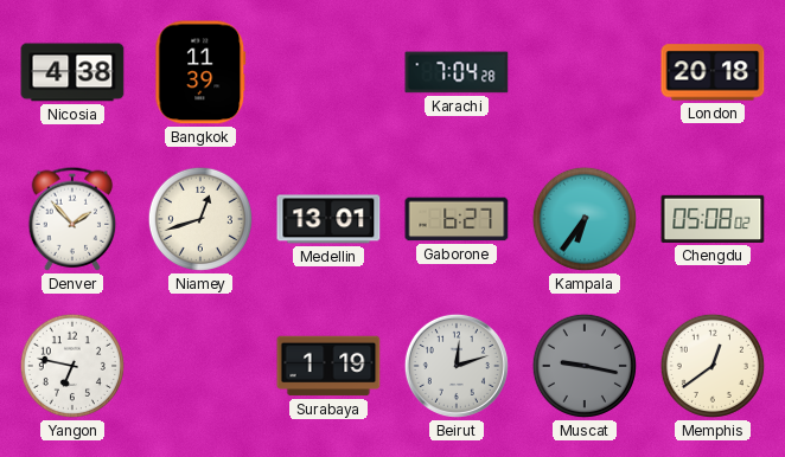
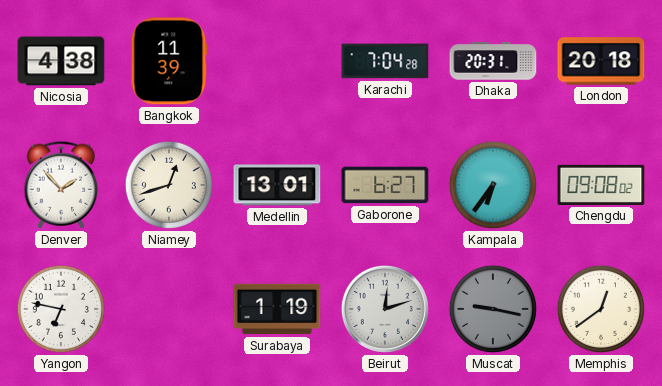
Dhaka: none -> 20:31
Chengdu: 05:08 -> 09:08
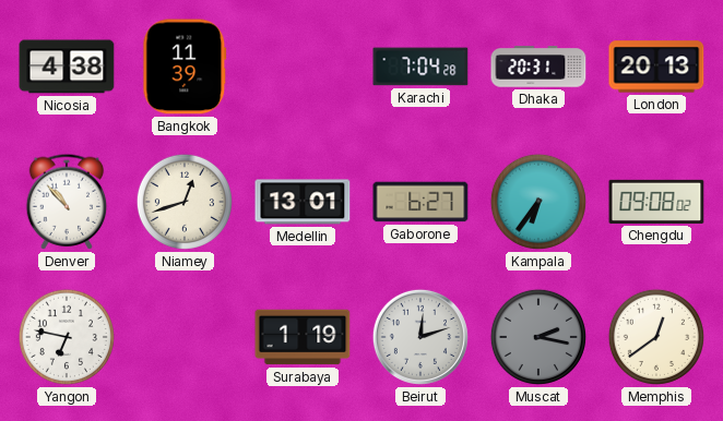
London: 20:18 -> 20:13
Denver: 1:53 -> 10:53
Muscat: 9:17 -> 2:17
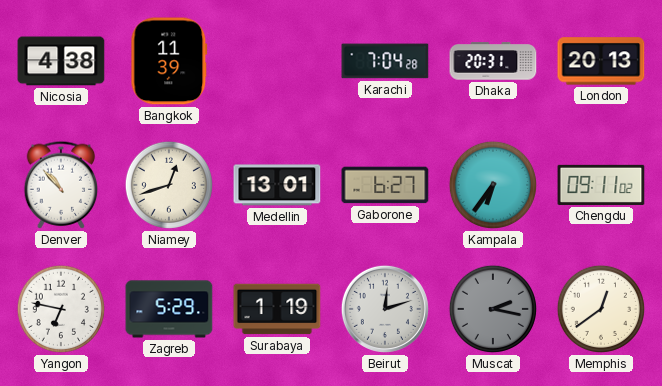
Chengdu: 09:08 -> 09:11
Zagreb: none -> 5:29
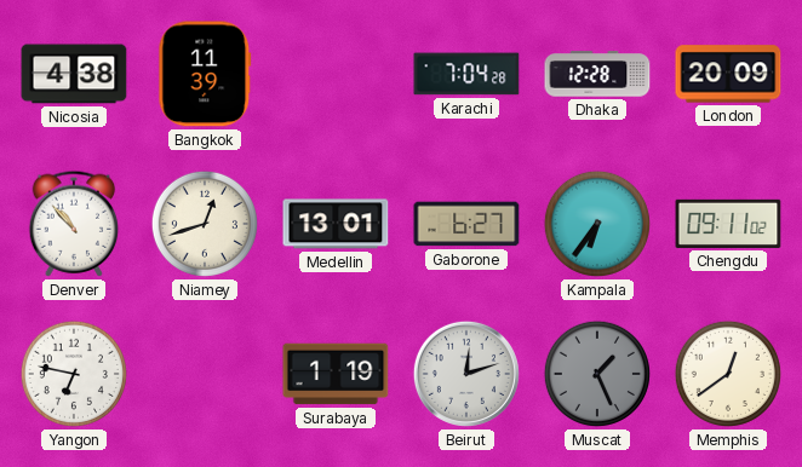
Dhaka: 20:31 -> 12:28
London: 20:13 -> 20:09
Zagreb: 5:29 -> none
Muscat: 2:17 -> 1:26
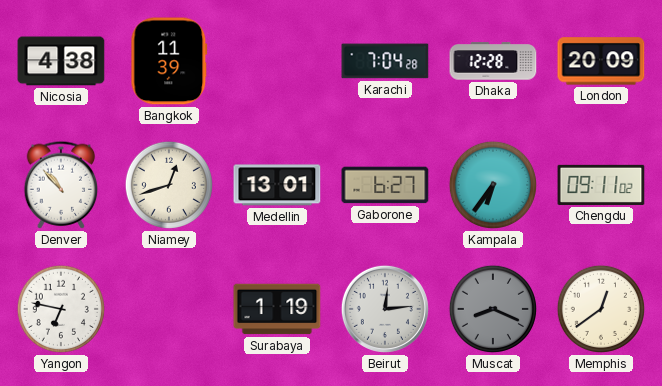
Beirut: 12:12 -> 12:14
Muscat: 1:26 -> 8:19
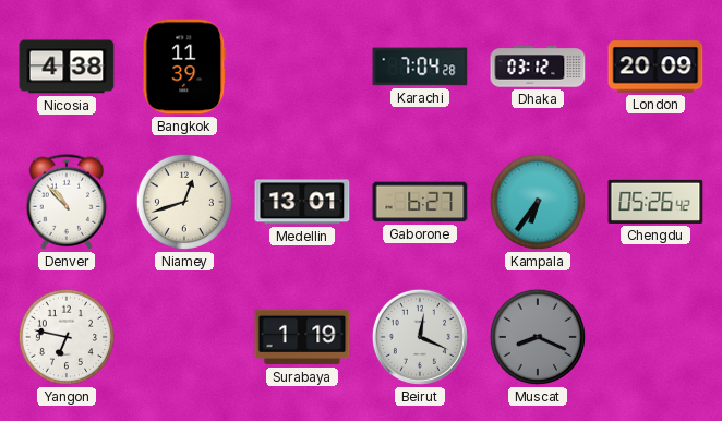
Dhaka: 12:28 -> 03:12
Chengdu: 09:11 -> 05:26
Beirut: 12:14 -> 12:19
Memphis: 12:39 -> none
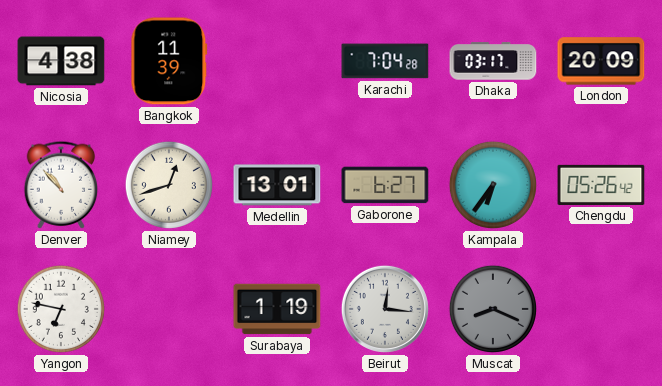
Dhaka: 03:12 -> 03:17
Beirut: 12:19 -> 12:16
